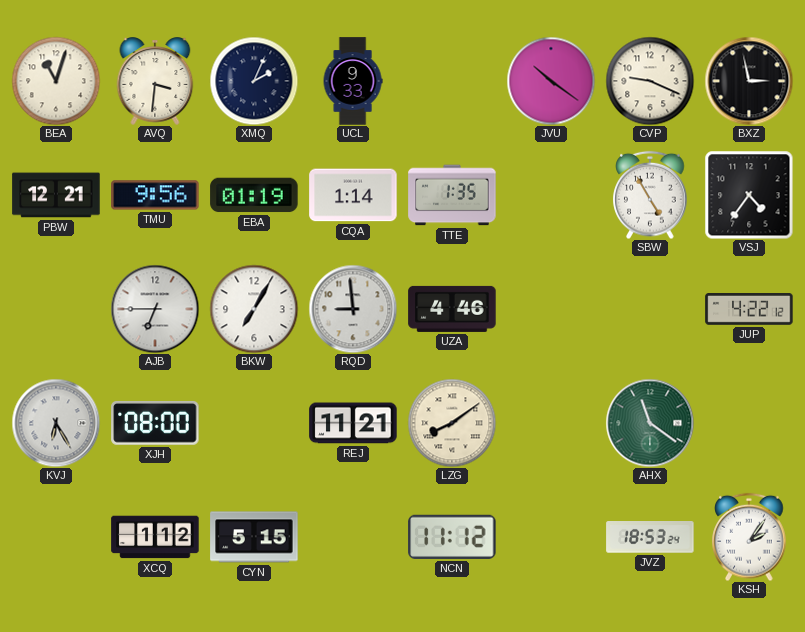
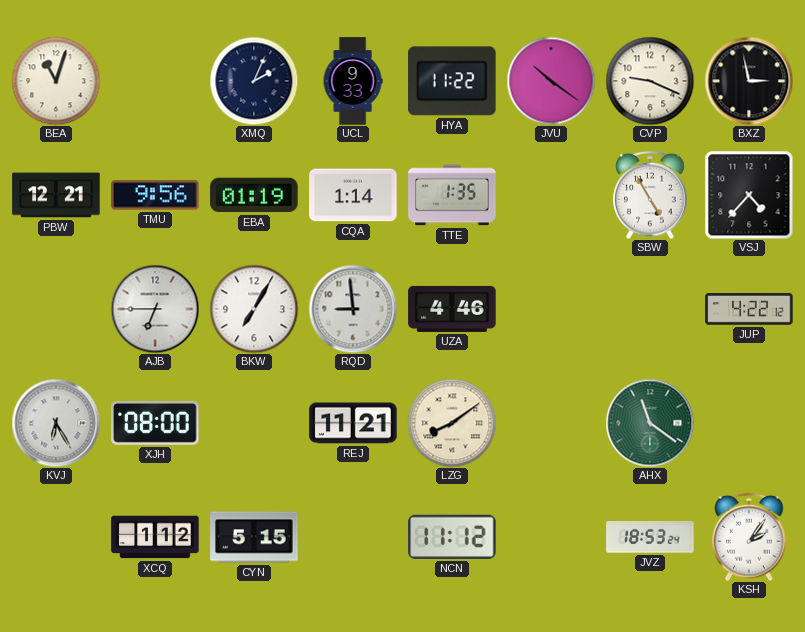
AVQ: 3:31 -> none
HYA: none -> 11:22
VSJ: 4:36 -> 4:37
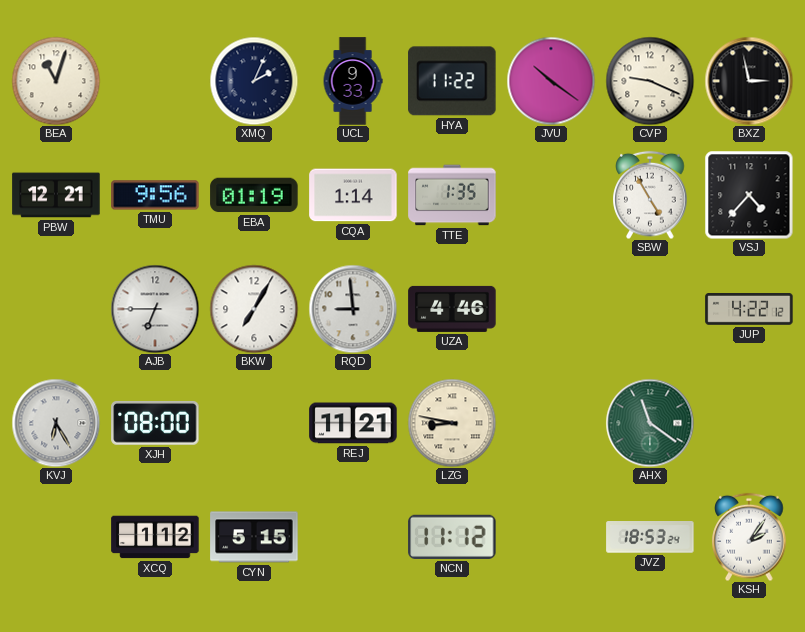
LZG: 8:09 -> 8:47
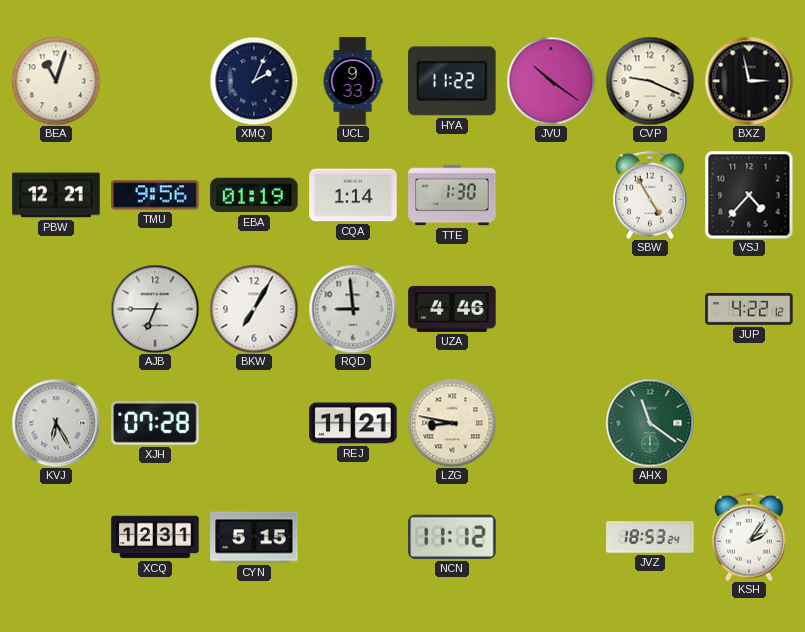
TTE: 1:35 -> 1:30
XJH: 08:00 -> 07:28
XCQ: 1:12 -> 12:31
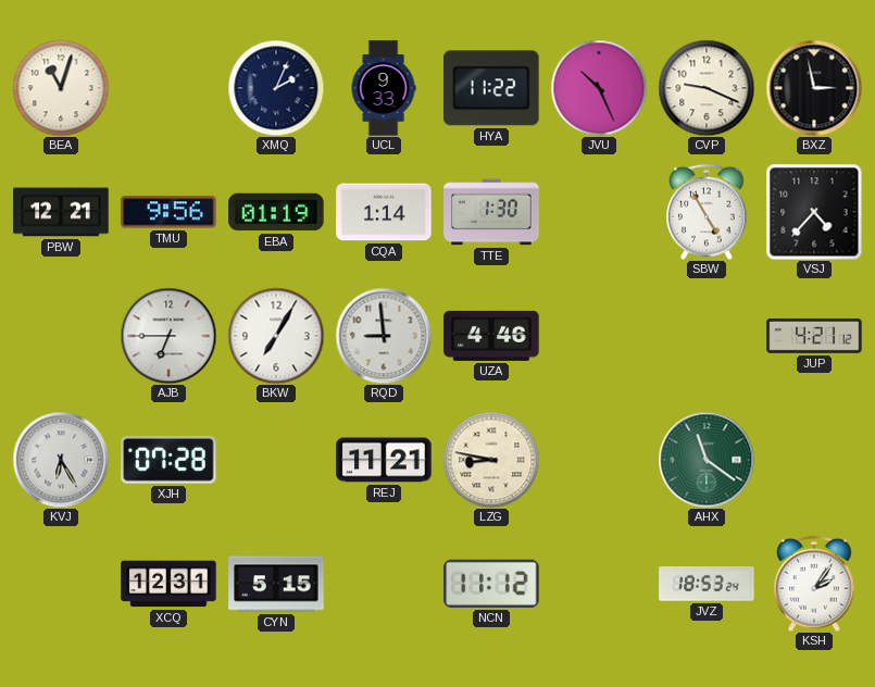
JVU: 10:21 -> 10:26
JUP: 4:22 -> 4:21
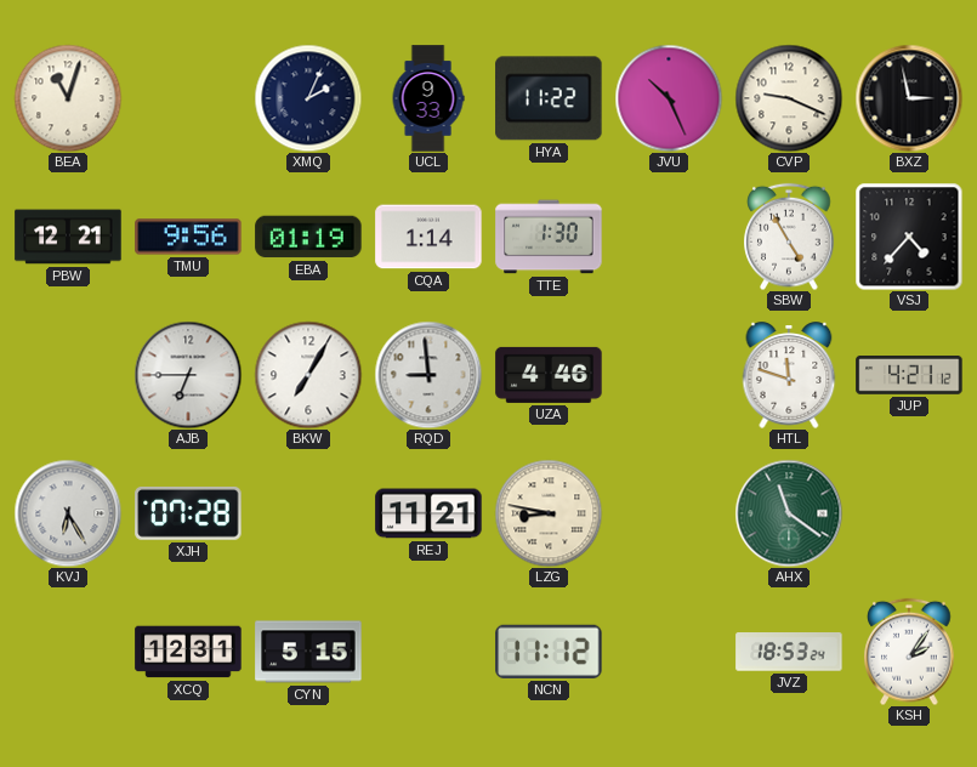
HTL: none -> 11:48
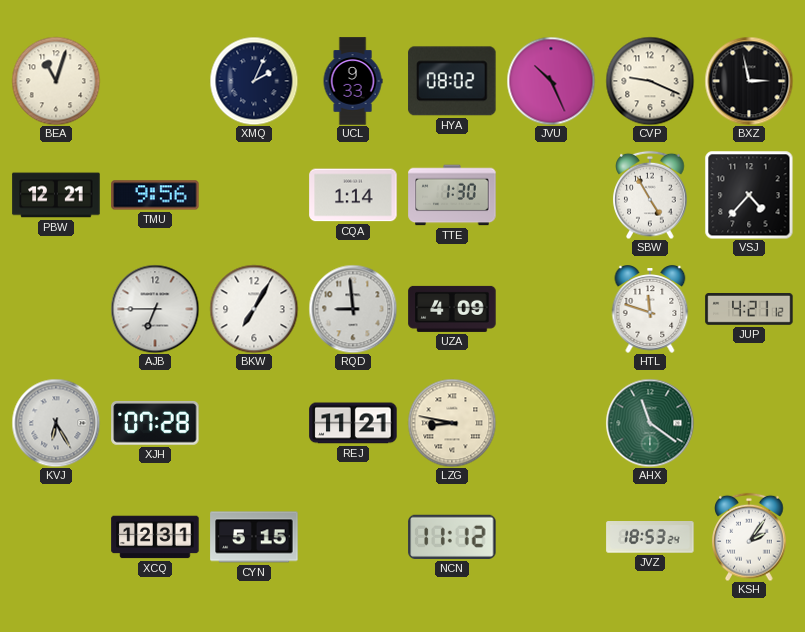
HYA: 11:22 -> 08:02
EBA: 01:19 -> none
UZA: 4:46 -> 4:09
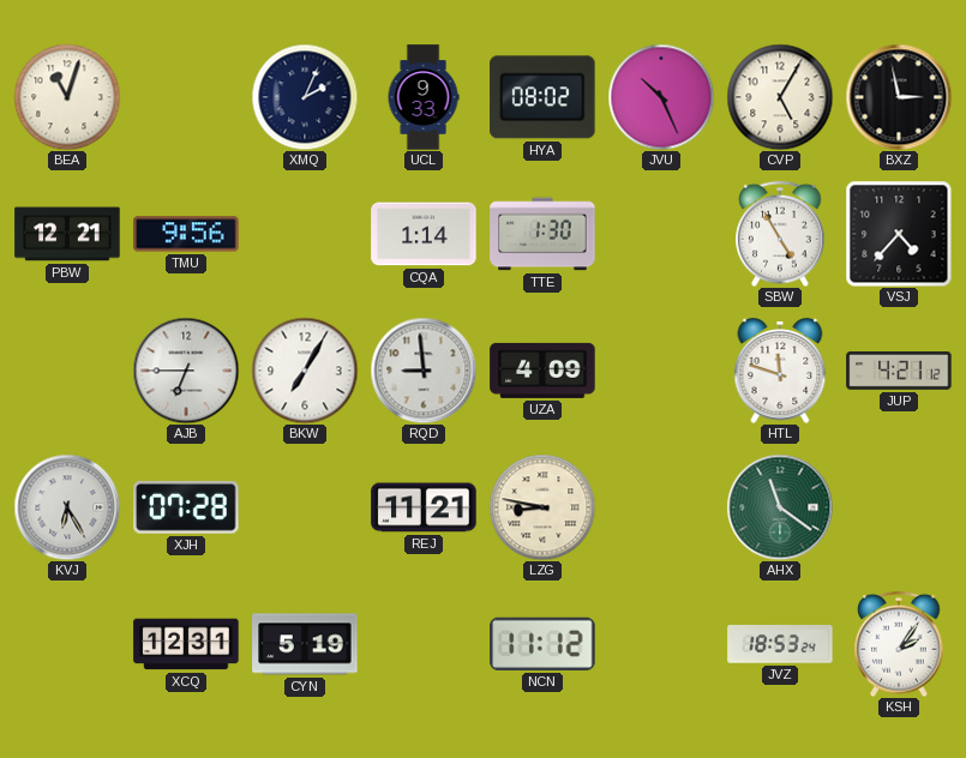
CVP: 9:19 -> 5:05
CYN: 5:15 -> 5:19
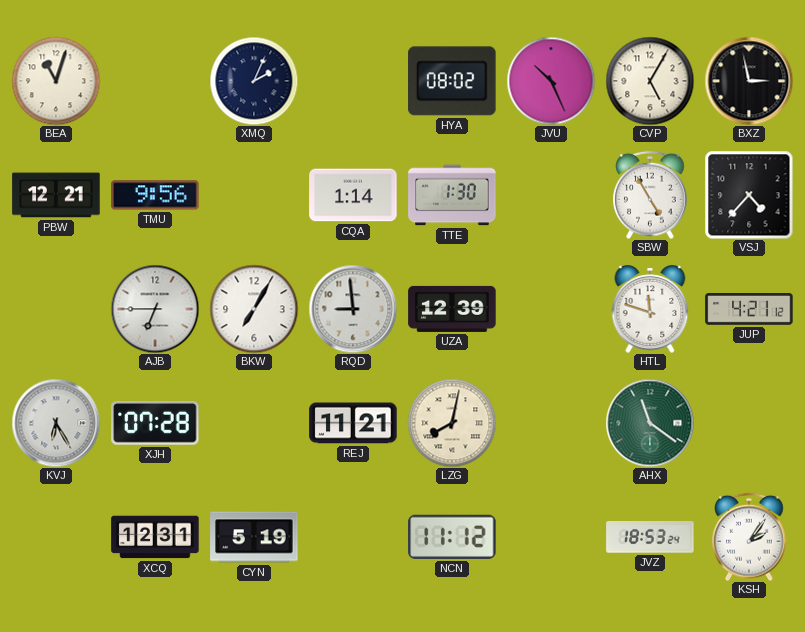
UCL: 9:33 -> none
UZA: 4:09 -> 12:39
LZG: 8:47 -> 8:02
